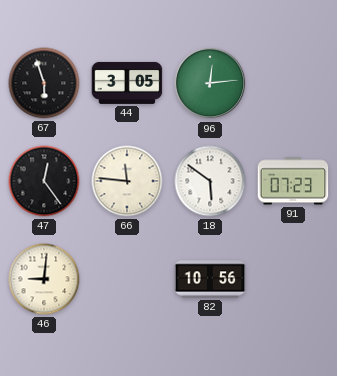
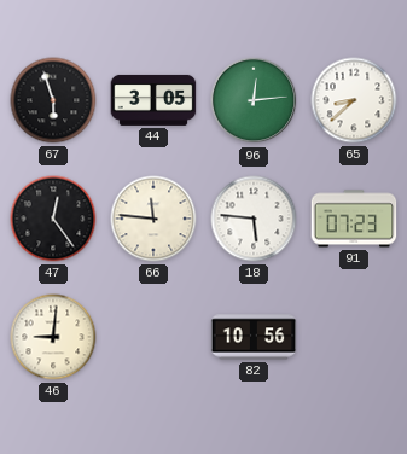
65: none -> 8:38
18: 5:51 -> 5:46
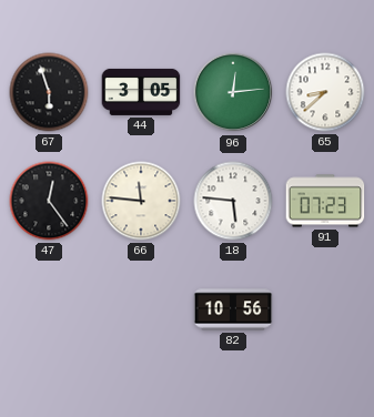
46: 9:01 -> none
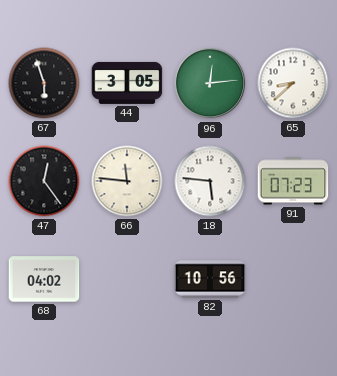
68: none -> 04:02
